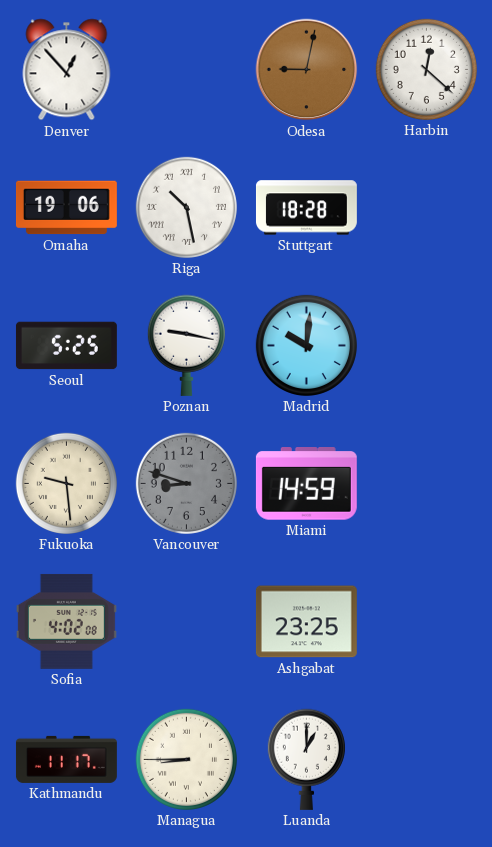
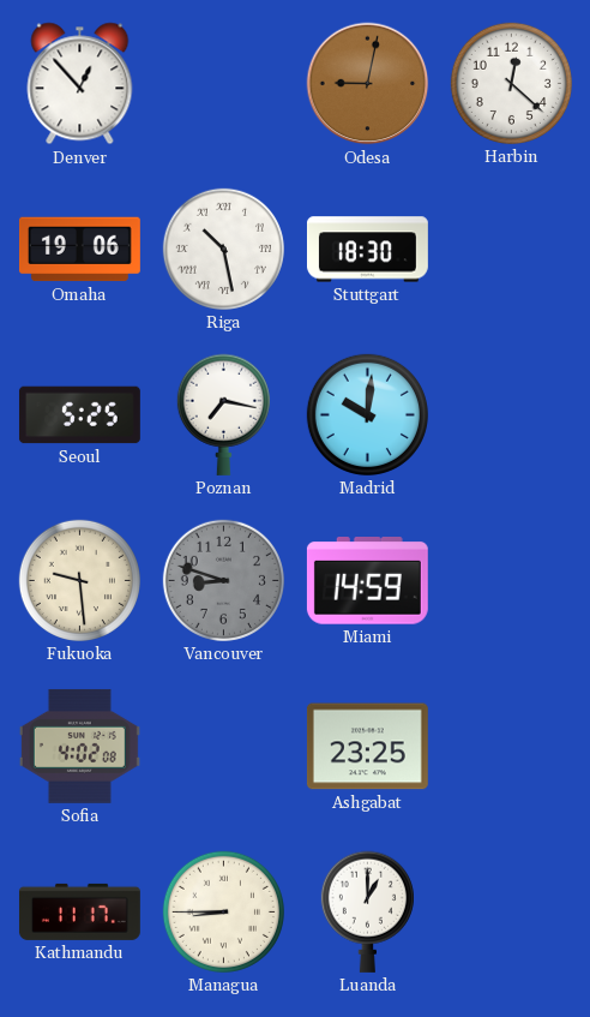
Stuttgart: 18:28 -> 18:30
Poznan: 9:17 -> 7:17
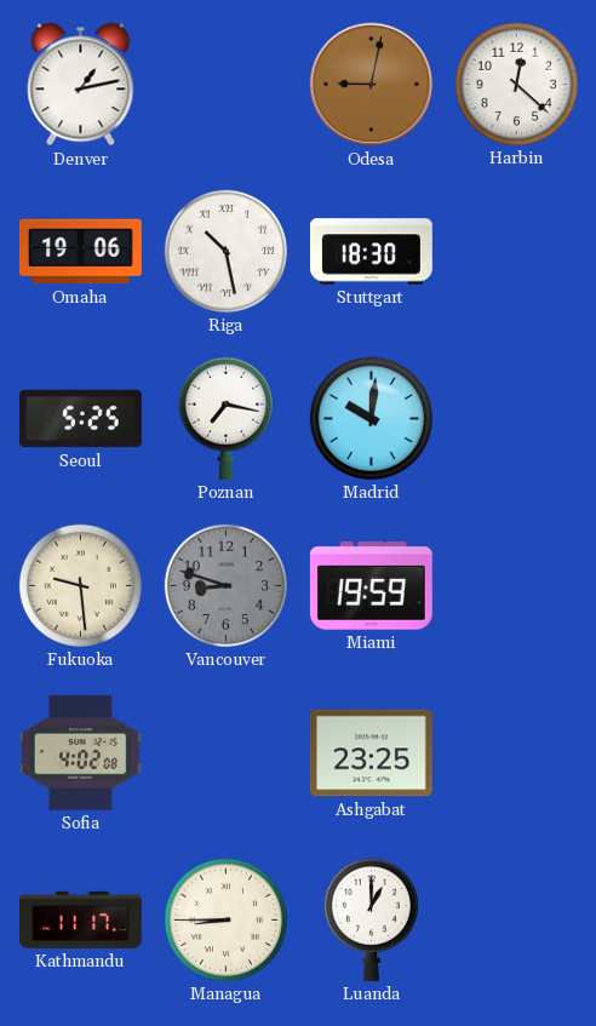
Denver: 12:53 -> 1:13
Miami: 14:59 -> 19:59
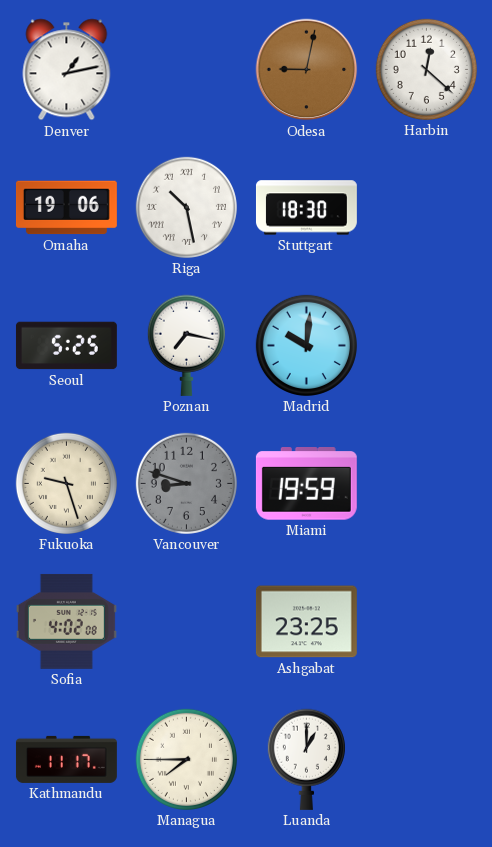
Fukuoka: 9:29 -> 9:27
Managua: 8:45 -> 7:45
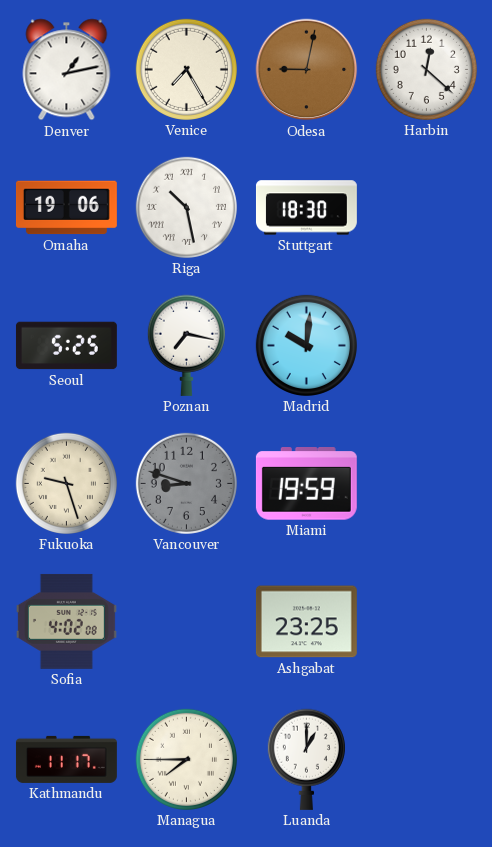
Venice: none -> 7:25
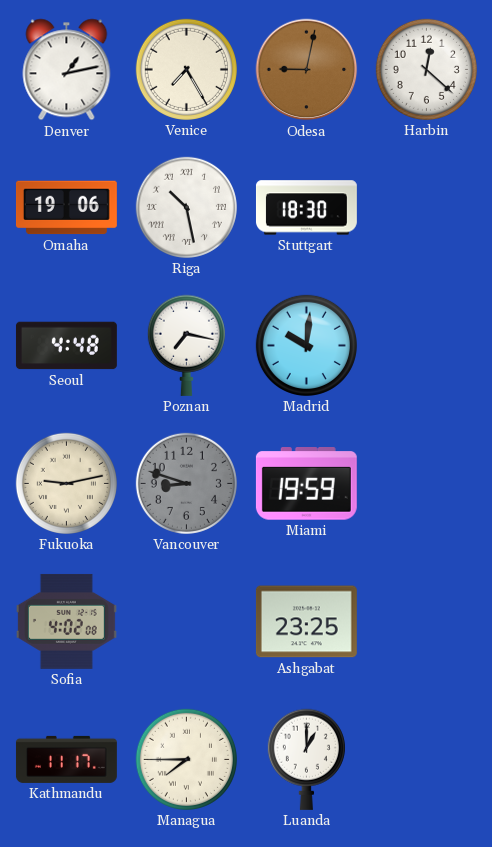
Seoul: 5:25 -> 4:48
Fukuoka: 9:27 -> 9:13
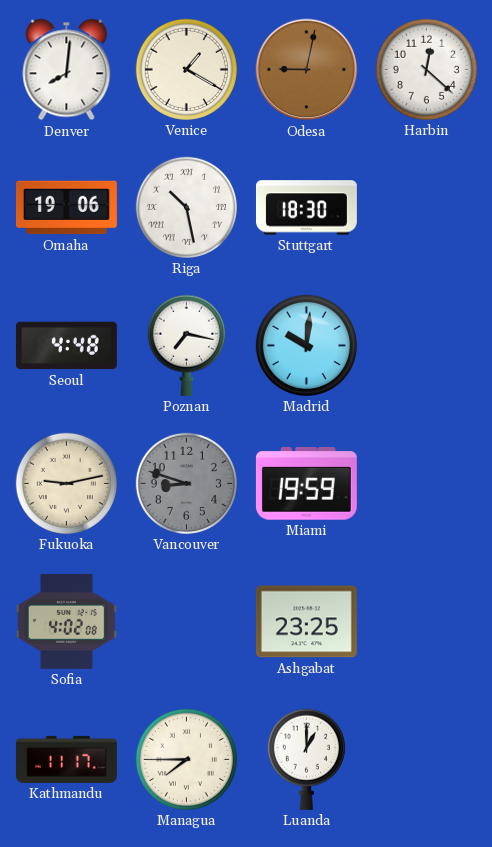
Denver: 1:13 -> 8:01
Venice: 7:25 -> 1:20
